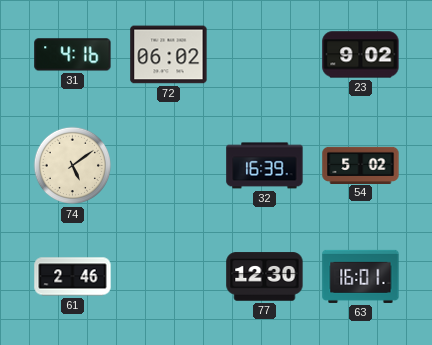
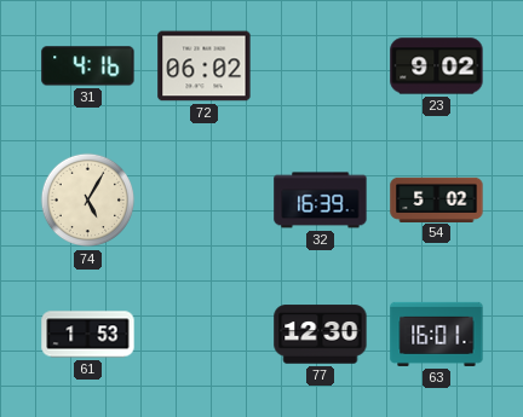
74: 5:09 -> 5:05
61: 2:46 -> 1:53
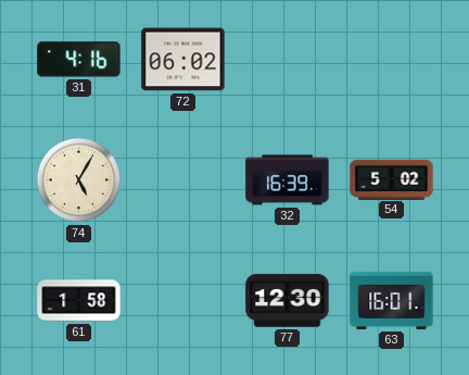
23: 9:02 -> none
61: 1:53 -> 1:58
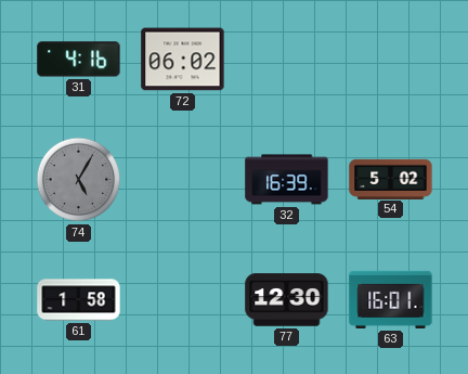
74 dial: cream -> grey
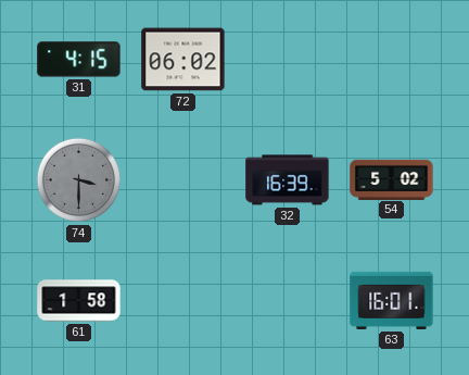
31: 4:16 -> 4:15
74: 5:05 -> 3:30
77: 12:30 -> none
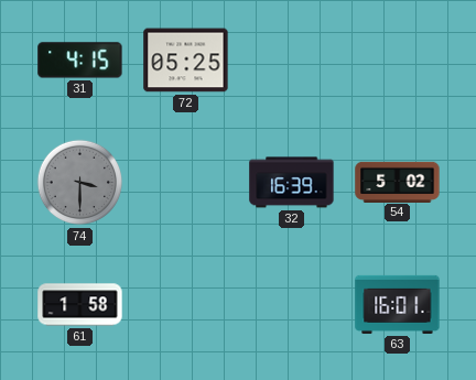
72: 06:02 -> 05:25
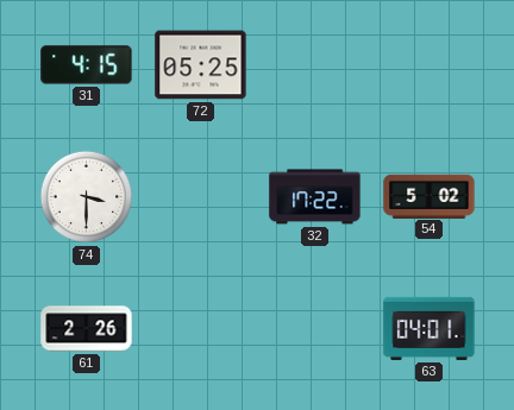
74 dial: grey -> white
32: 16:39 -> 17:22
61: 1:58 -> 2:26
63: 16:01 -> 04:01
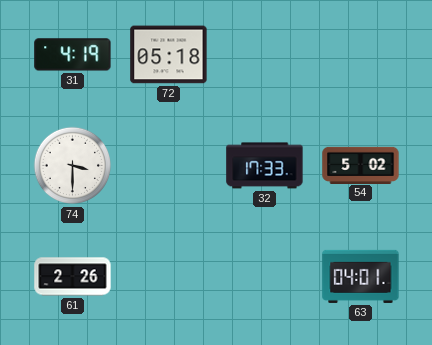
31: 4:15 -> 4:19
72: 05:25 -> 05:18
32: 17:22 -> 17:33
